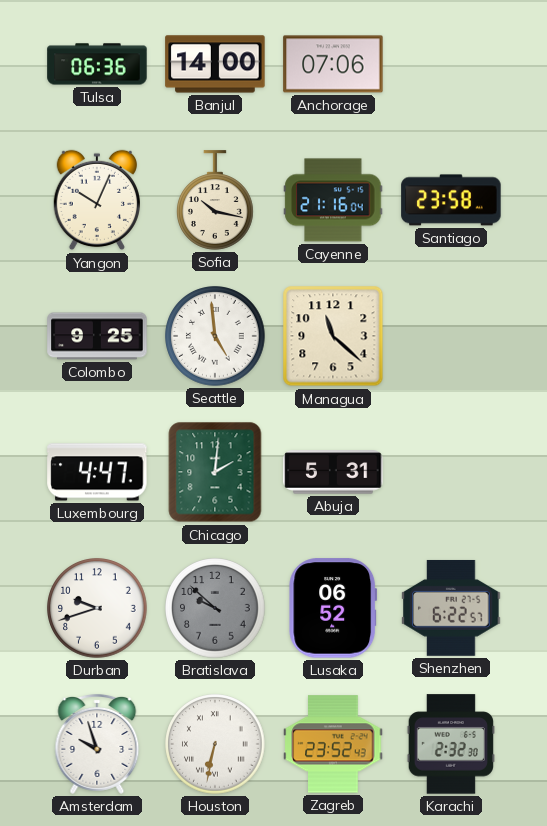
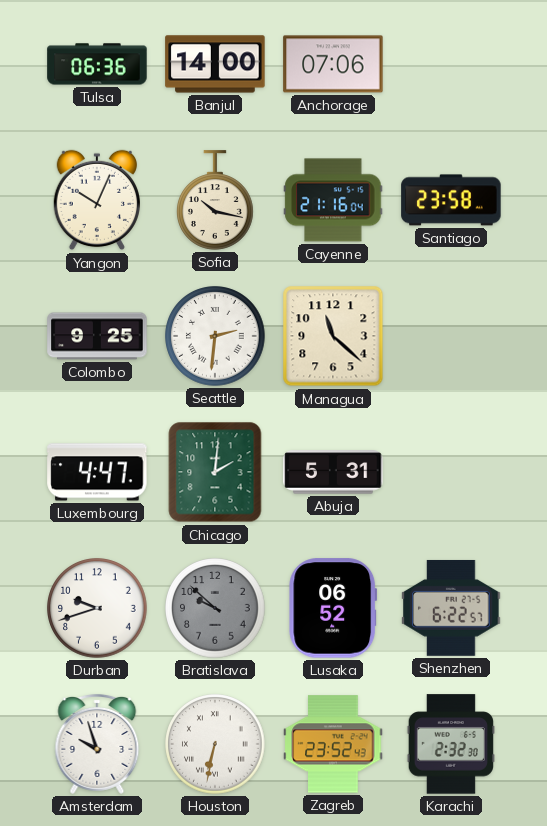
Seattle: 4:59 -> 2:31
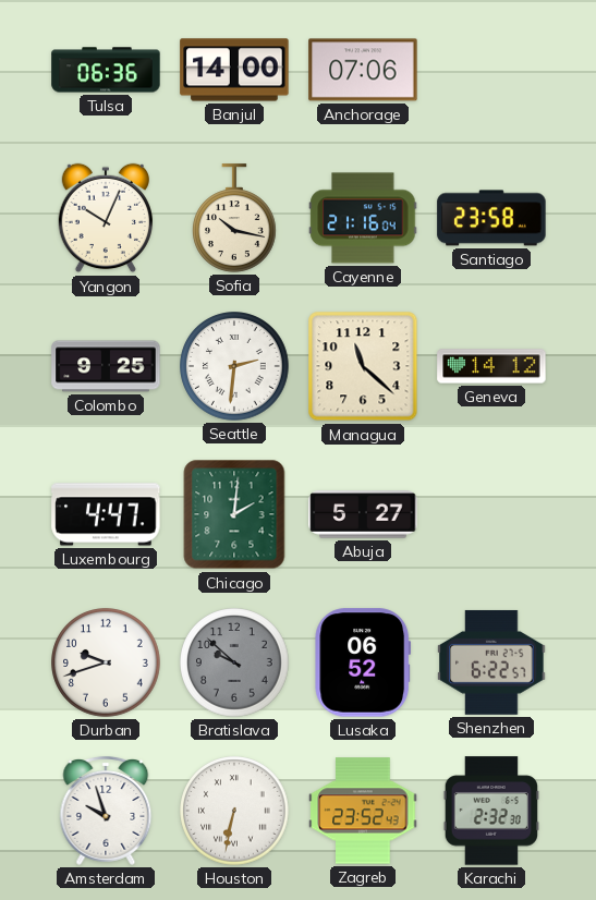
Geneva: none -> 14:12
Abuja: 5:31 -> 5:27
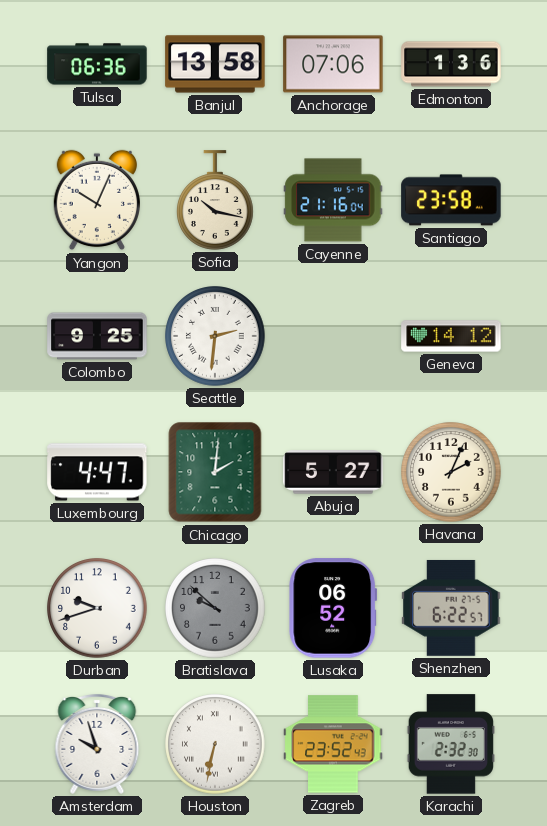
Banjul: 14:00 -> 13:58
Edmonton: none -> 1:36
Managua: 11:22 -> none
Havana: none -> 2:04
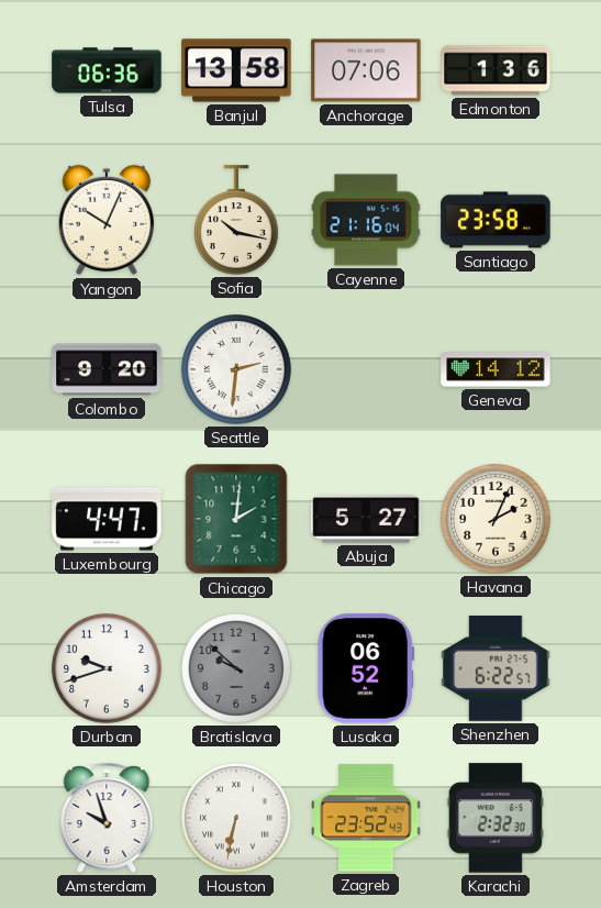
Colombo: 9:25 -> 9:20
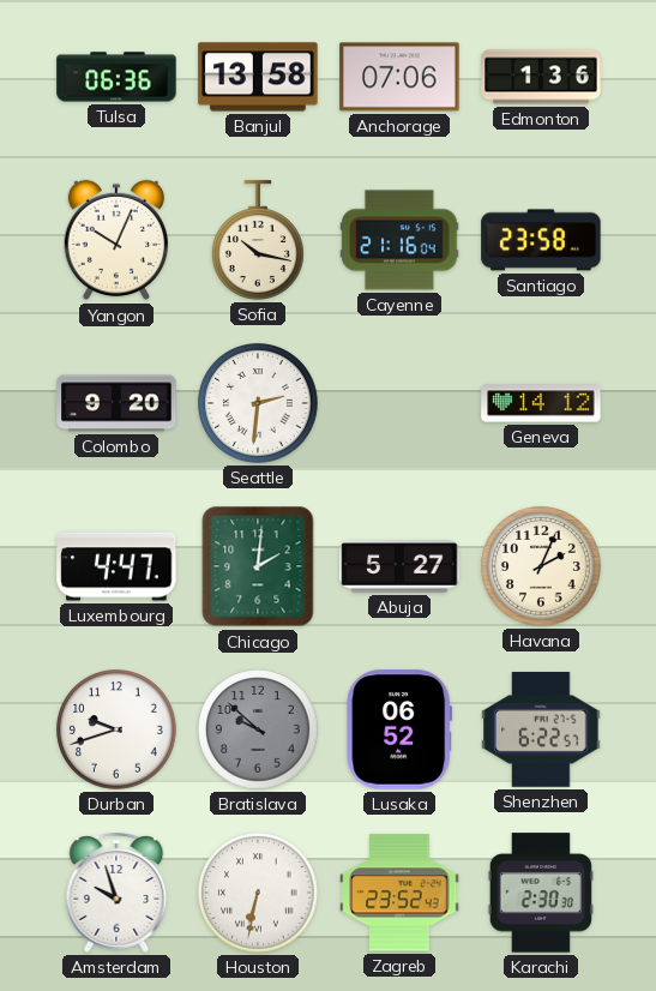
Karachi: 2:32 -> 2:30
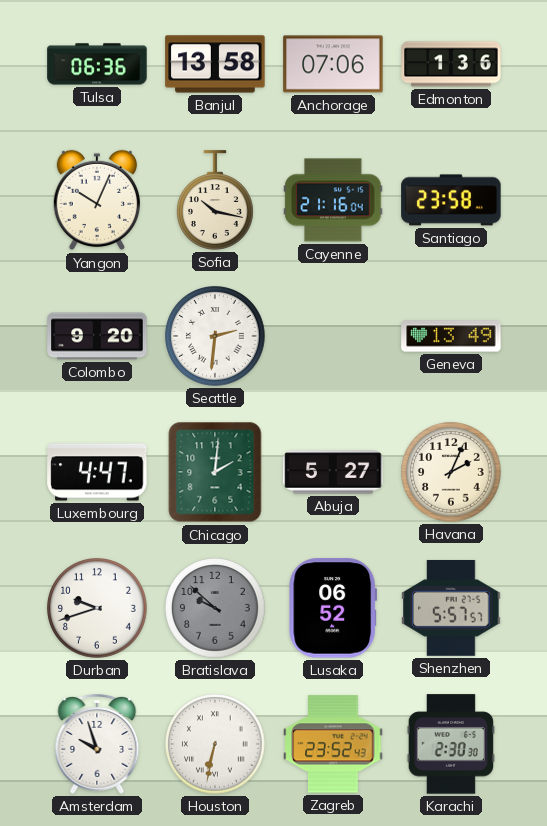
Geneva: 14:12 -> 13:49
Shenzhen: 6:22 -> 5:57
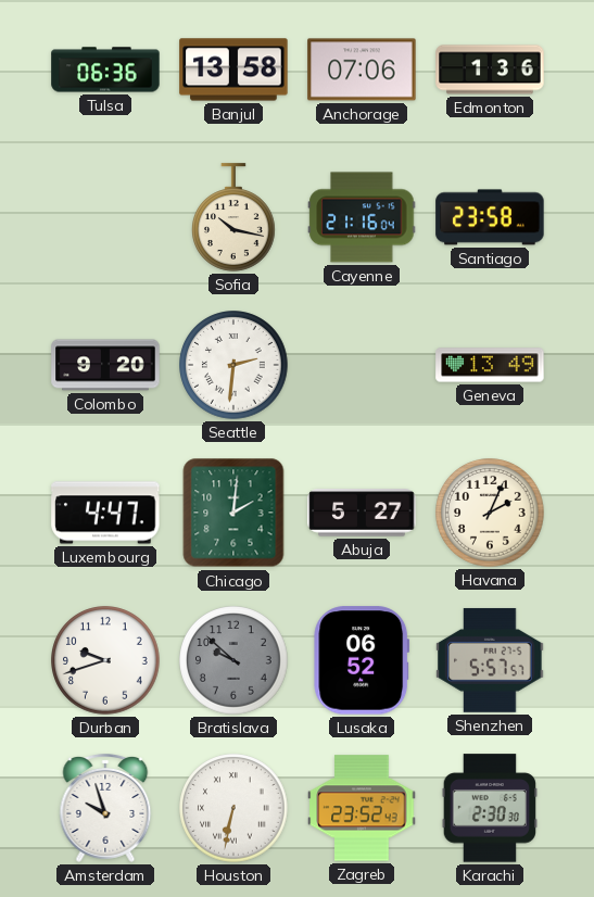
Yangon: 10:04 -> none
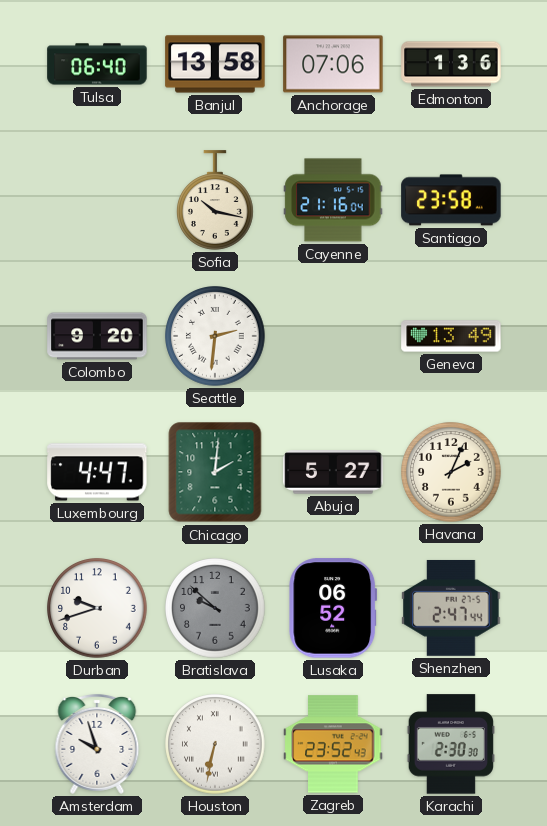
Tulsa: 06:36 -> 06:40
Shenzhen: 5:57 -> 2:47
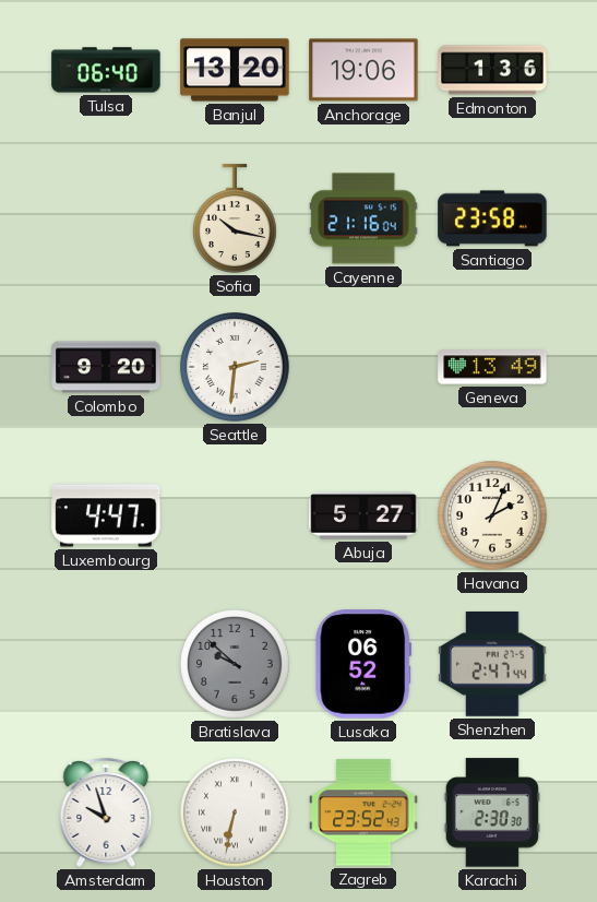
Banjul: 13:58 -> 13:20
Anchorage: 07:06 -> 19:06
Chicago: 2:01 -> none
Durban: 9:42 -> none
